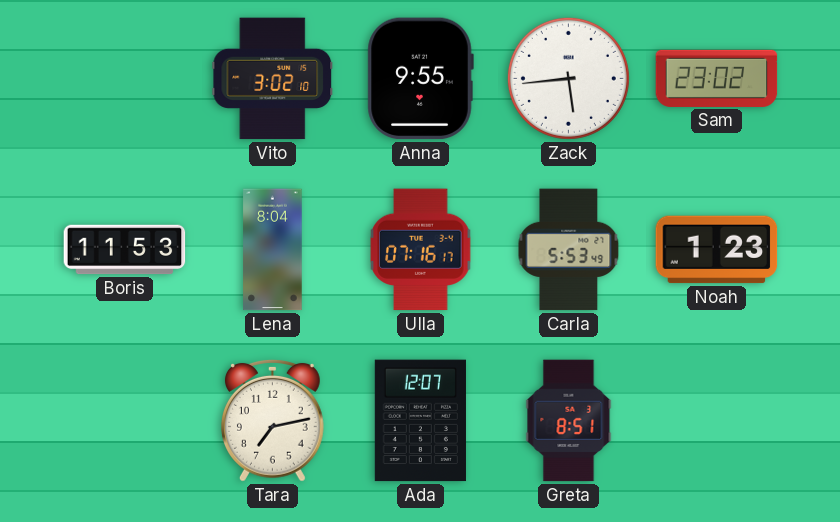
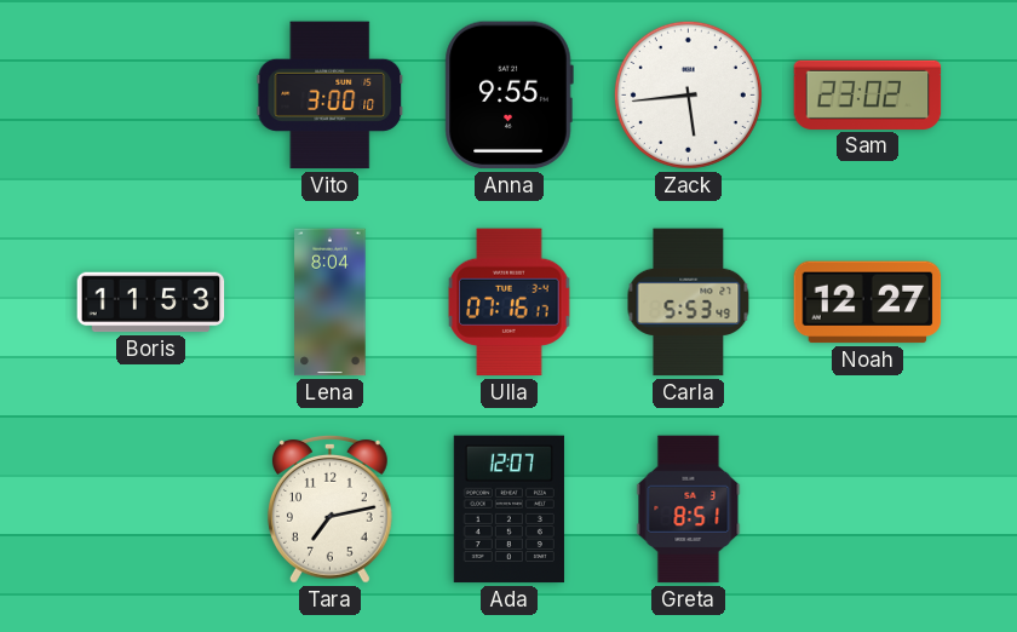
Vito: 3:02 -> 3:00
Noah: 1:23 -> 12:27
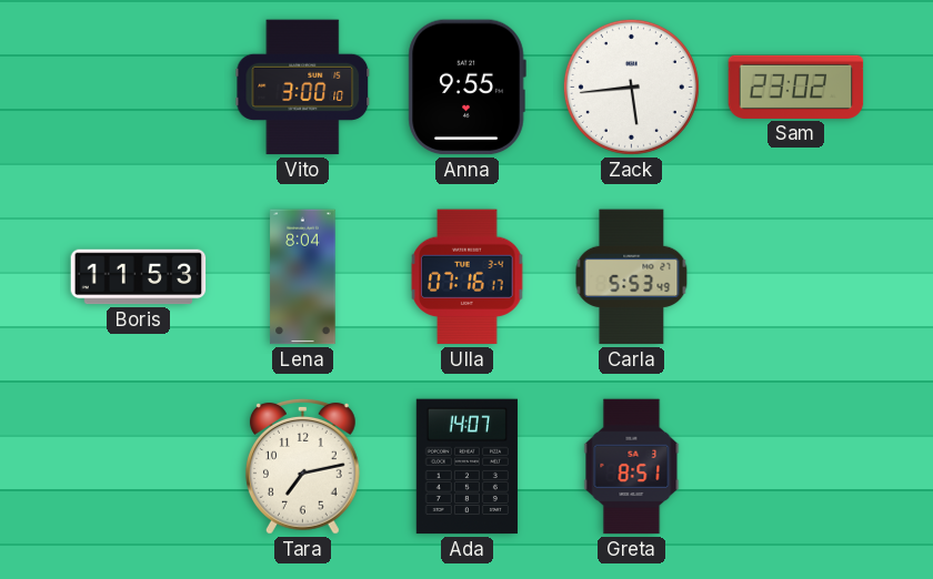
Noah: 12:27 -> none
Ada: 12:07 -> 14:07
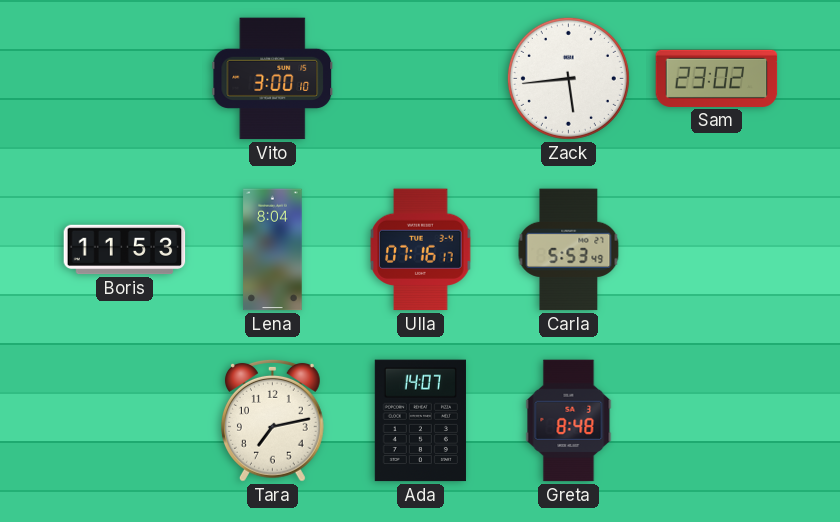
Anna: 9:55 -> none
Greta: 8:51 -> 8:48
